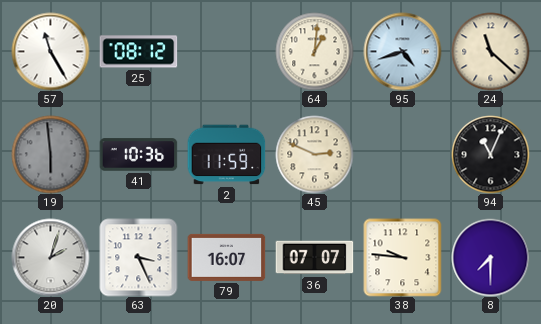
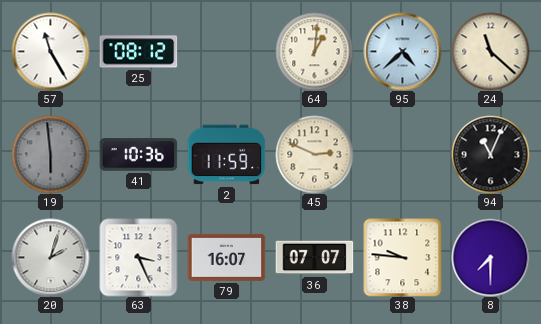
95: 4:42 -> 4:38
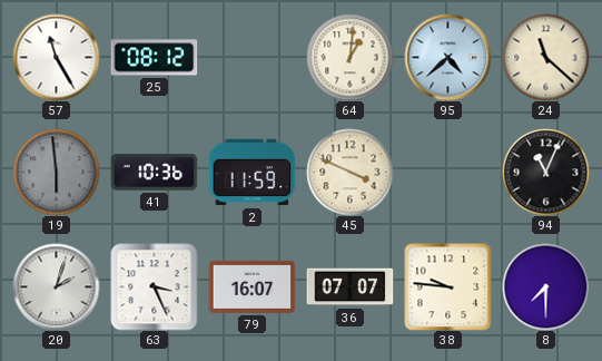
45: 2:49 -> 3:49
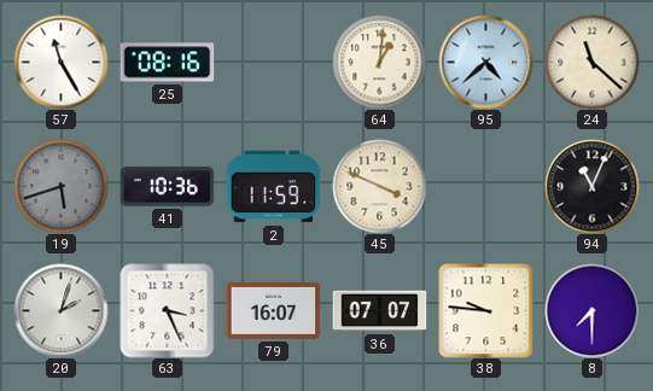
25: 08:12 -> 08:16
19: 5:59 -> 5:42
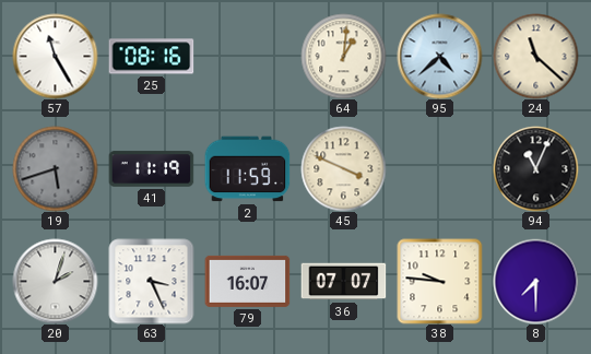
41: 10:36 -> 11:19
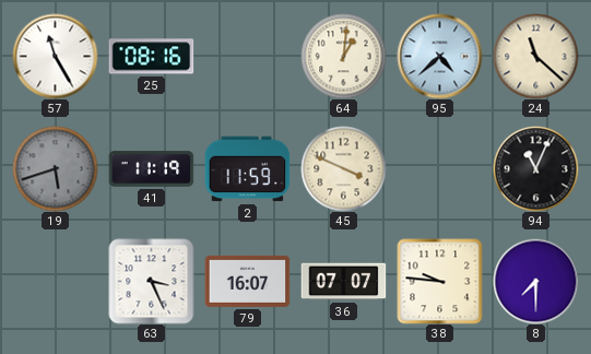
20: 2:03 -> none
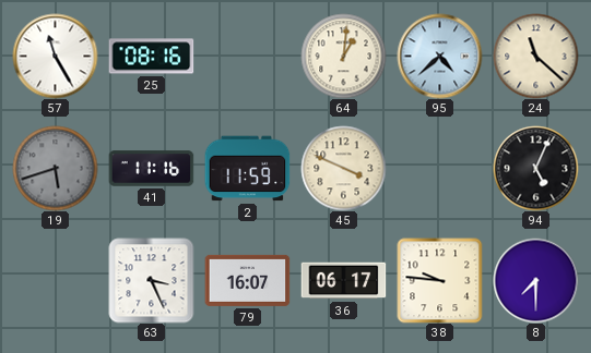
41: 11:19 -> 11:16
94: 11:04 -> 5:04
36: 07:07 -> 06:17
